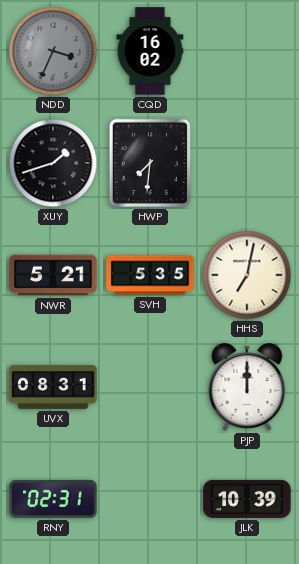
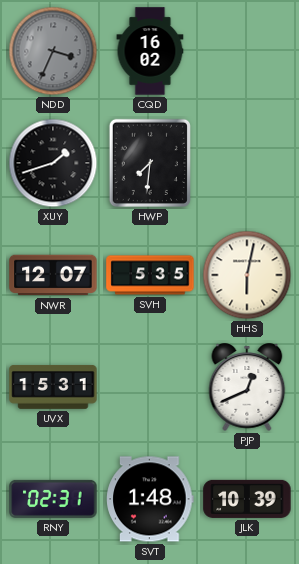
NWR: 5:21 -> 12:07
HHS: 7:02 -> 6:02
UVX: 08:31 -> 15:31
PJP: 12:00 -> 12:41
SVT: none -> 1:48
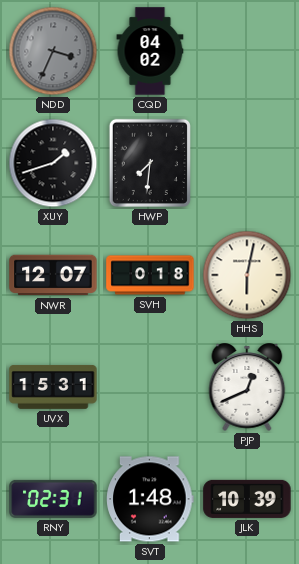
CQD: 16:02 -> 04:02
SVH: 5:35 -> 0:18
